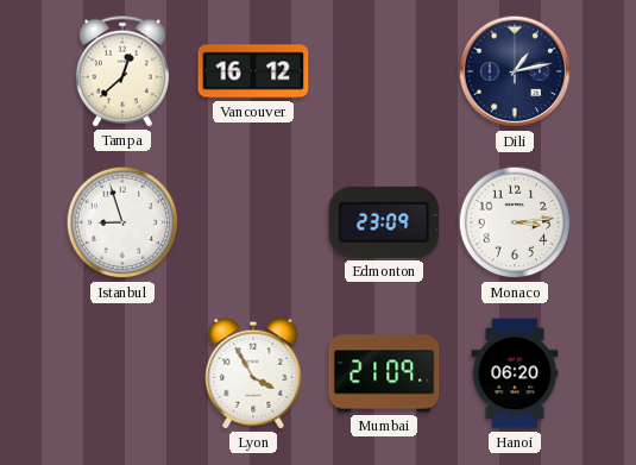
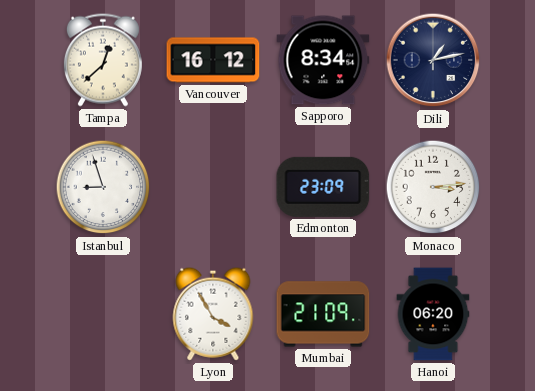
Sapporo: none -> 8:34
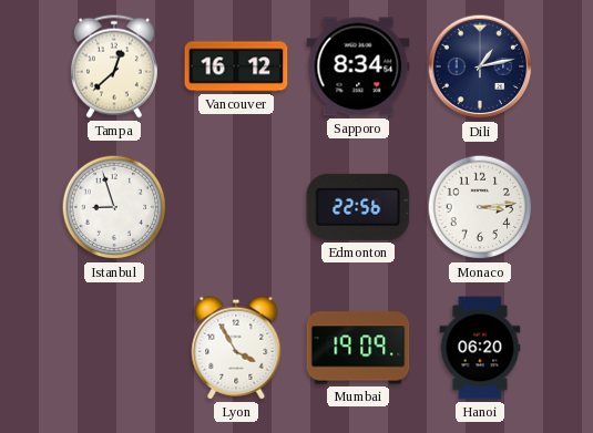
Edmonton: 23:09 -> 22:56
Mumbai: 21:09 -> 19:09
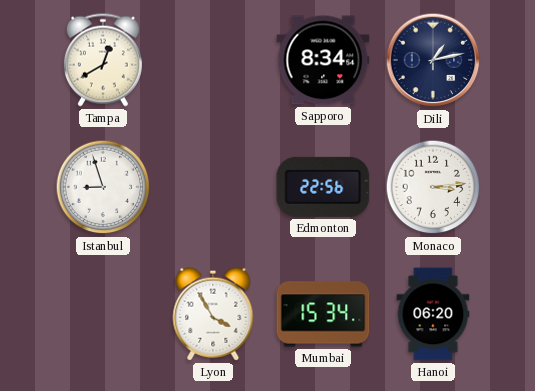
Tampa: 12:38 -> 12:40
Vancouver: 16:12 -> none
Mumbai: 19:09 -> 15:34
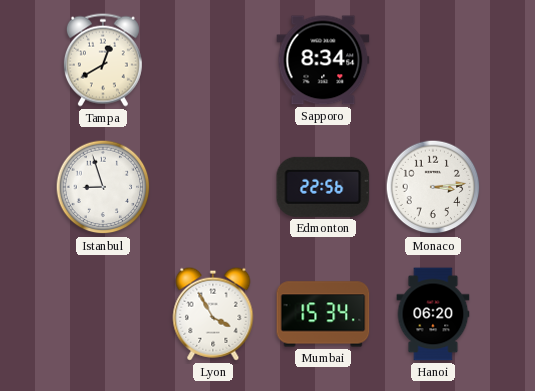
Dili: 1:13 -> none
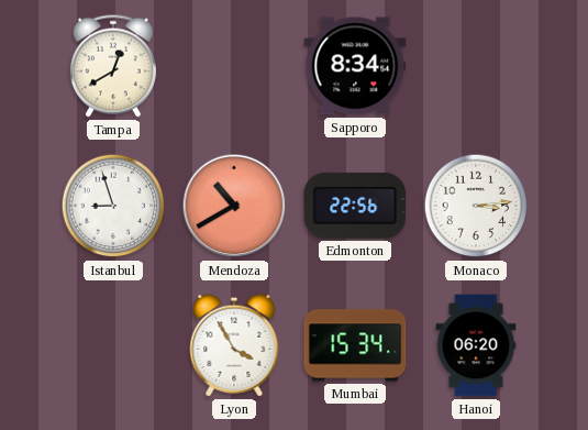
Mendoza: none -> 10:40
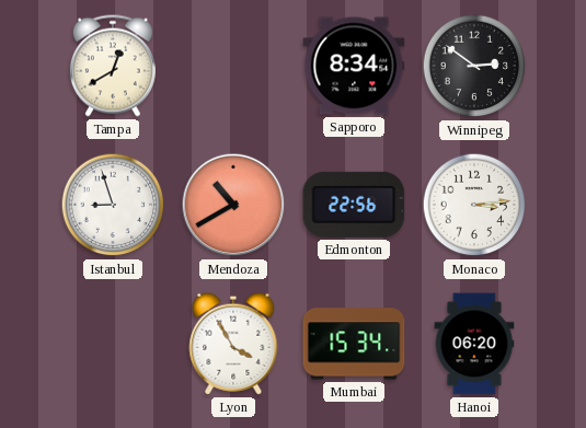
Winnipeg: none -> 2:51
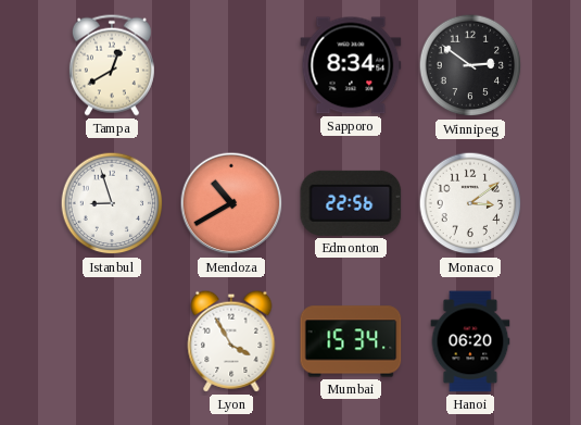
Monaco: 3:14 -> 3:09
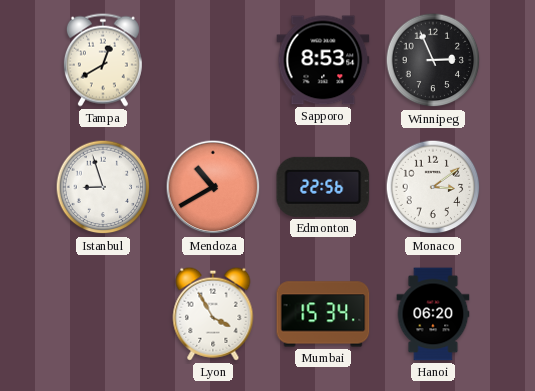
Sapporo: 8:34 -> 8:53
Winnipeg: 2:51 -> 2:56
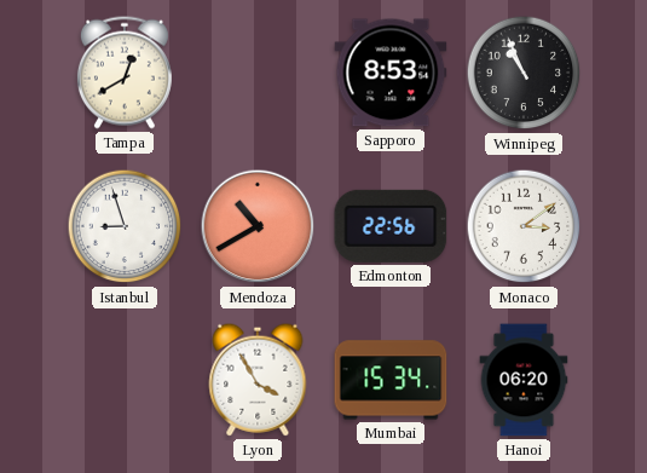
Winnipeg: 2:56 -> 10:56
